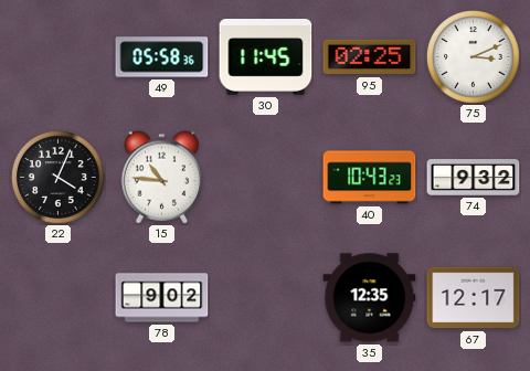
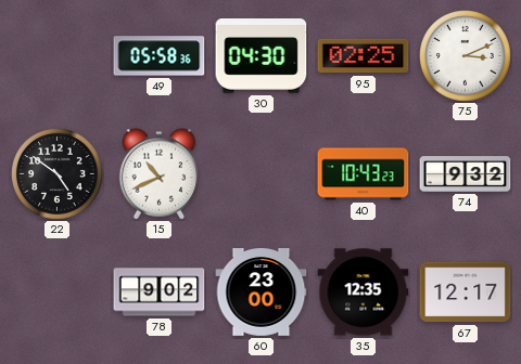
30: 11:45 -> 04:30
22: 4:04 -> 4:51
15: 10:46 -> 10:41
60: none -> 23:00
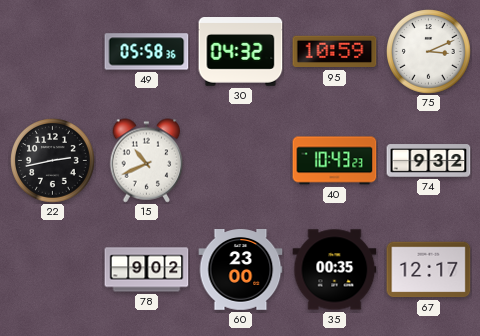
30: 04:30 -> 04:32
95: 02:25 -> 10:59
22: 4:51 -> 2:43
35: 12:35 -> 00:35
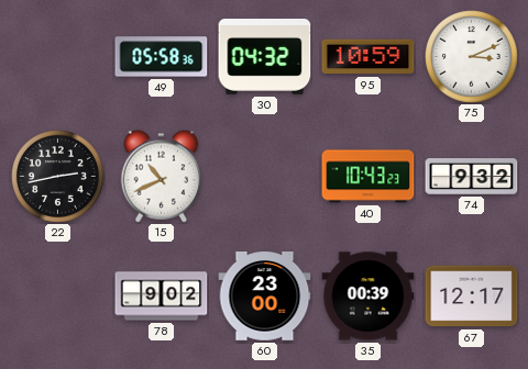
35: 00:35 -> 00:39
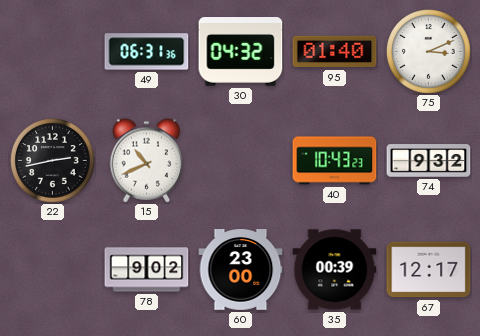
49: 05:58 -> 06:31
95: 10:59 -> 01:40
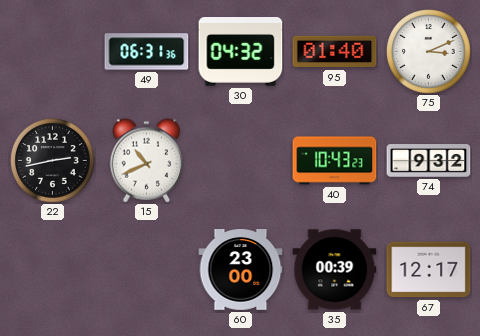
78: 9:02 -> none
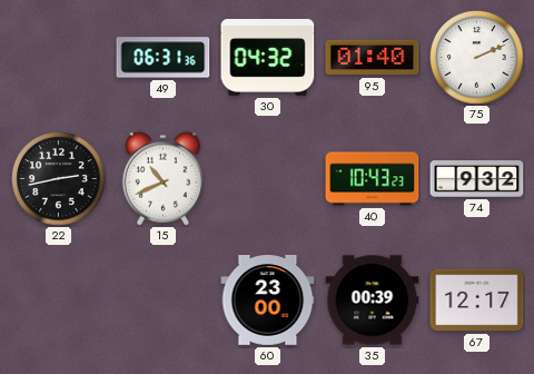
75: 3:11 -> 2:11
